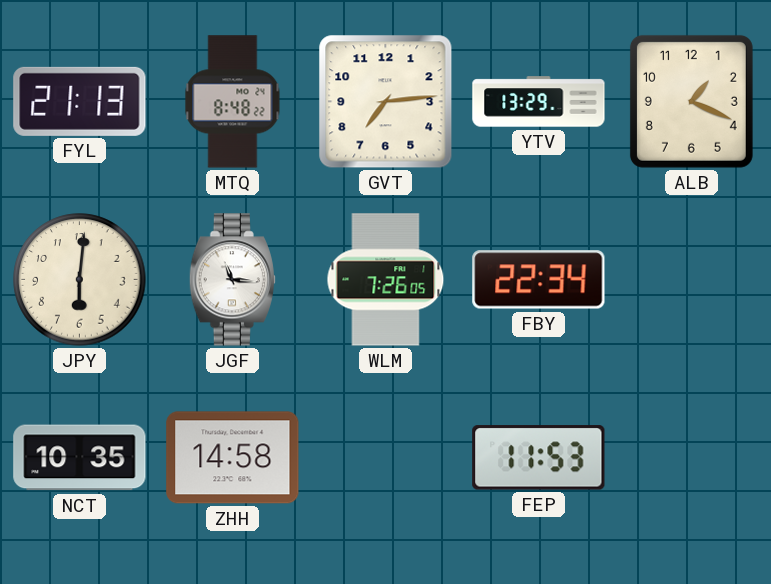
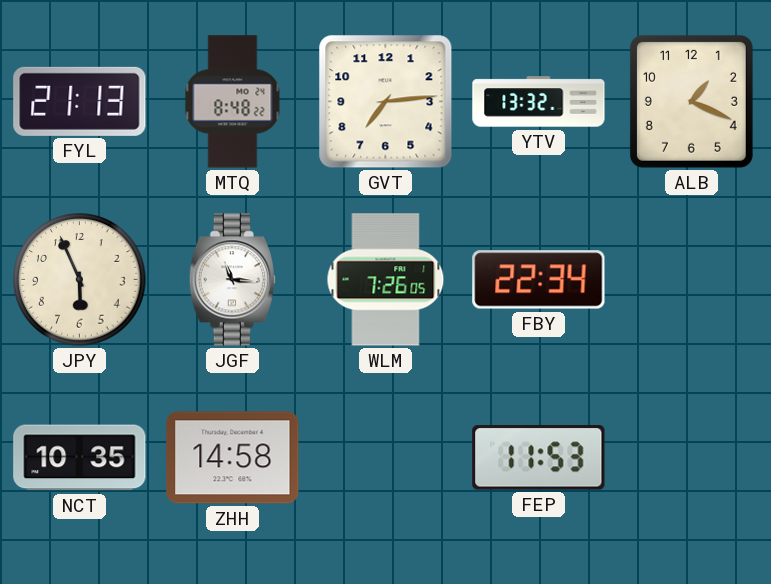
YTV: 13:29 -> 13:32
JPY: 6:01 -> 5:56
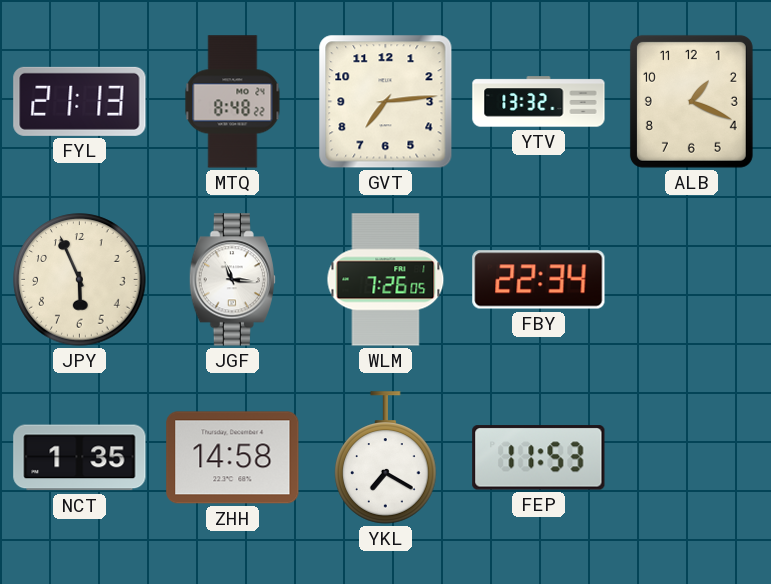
NCT: 10:35 -> 1:35
YKL: none -> 7:20
